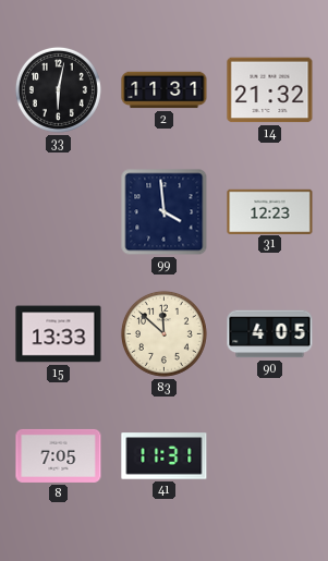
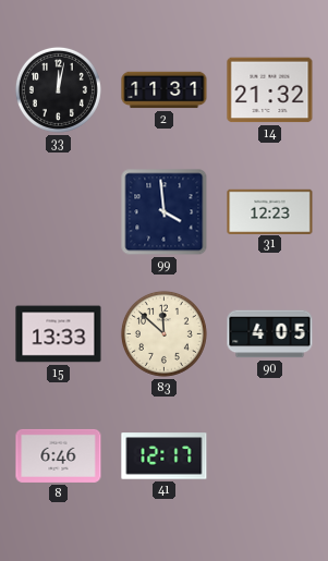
33: 6:02 -> 12:02
8: 7:05 -> 6:46
41: 11:31 -> 12:17
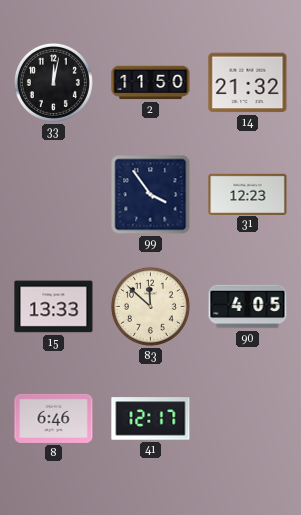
2: 11:31 -> 11:50
99: 3:59 -> 3:54
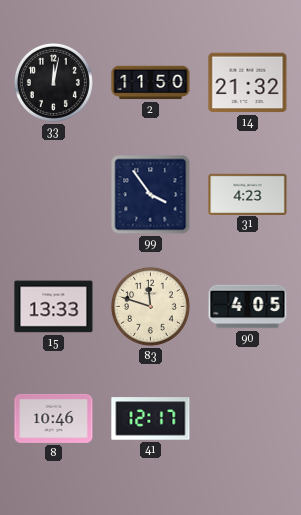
31: 12:23 -> 4:23
83: 11:52 -> 11:48
8: 6:46 -> 10:46
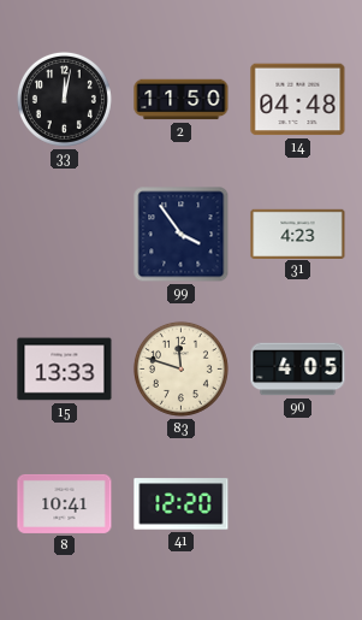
14: 21:32 -> 04:48
8: 10:46 -> 10:41
41: 12:17 -> 12:20
